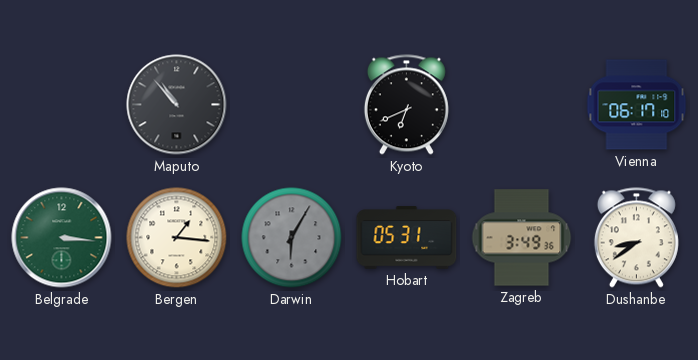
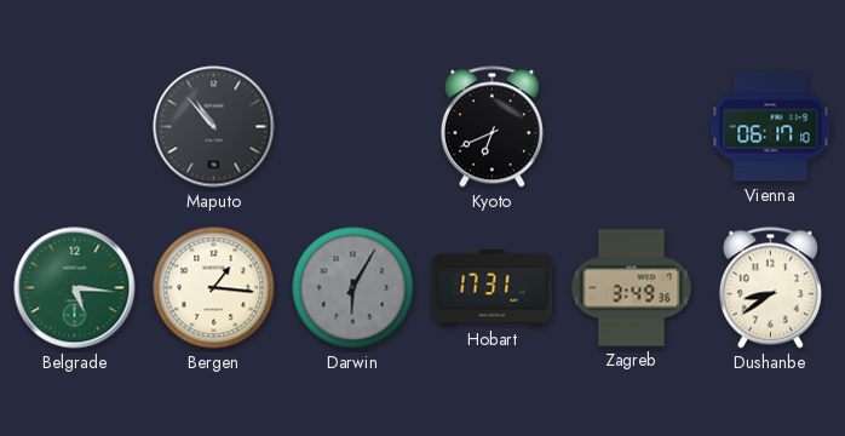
Belgrade: 3:16 -> 5:16
Hobart: 05:31 -> 17:31
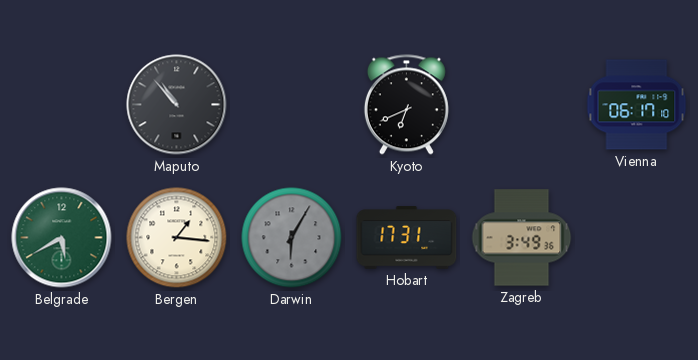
Belgrade: 5:16 -> 5:40
Dushanbe: 8:39 -> none
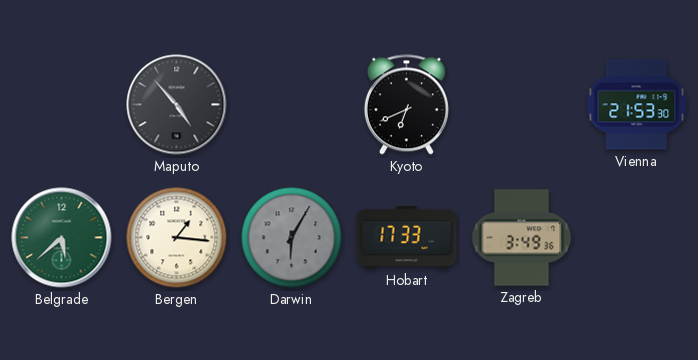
Maputo: 10:53 -> 4:53
Vienna: 06:17 -> 21:53
Belgrade: 5:40 -> 5:38
Hobart: 17:31 -> 17:33
